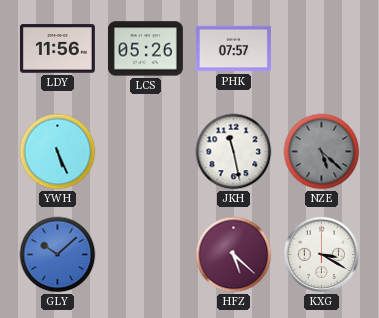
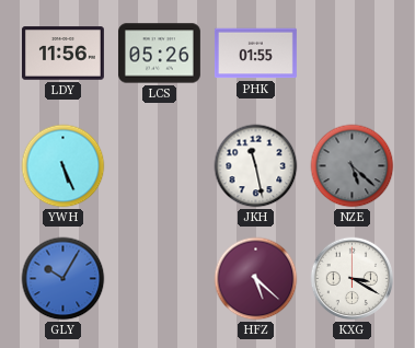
PHK: 07:57 -> 01:55
GLY: 10:08 -> 10:05
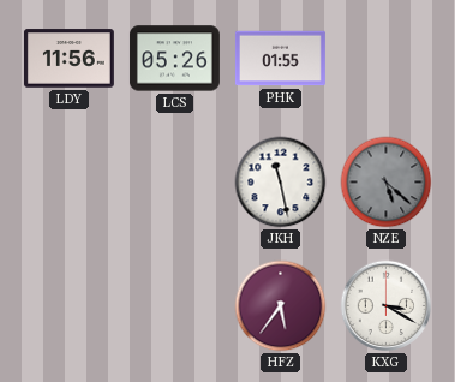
YWH: 5:26 -> none
GLY: 10:05 -> none
HFZ: 5:22 -> 5:36
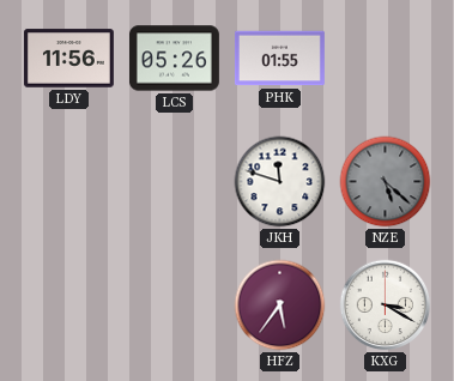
JKH: 11:28 -> 11:48
